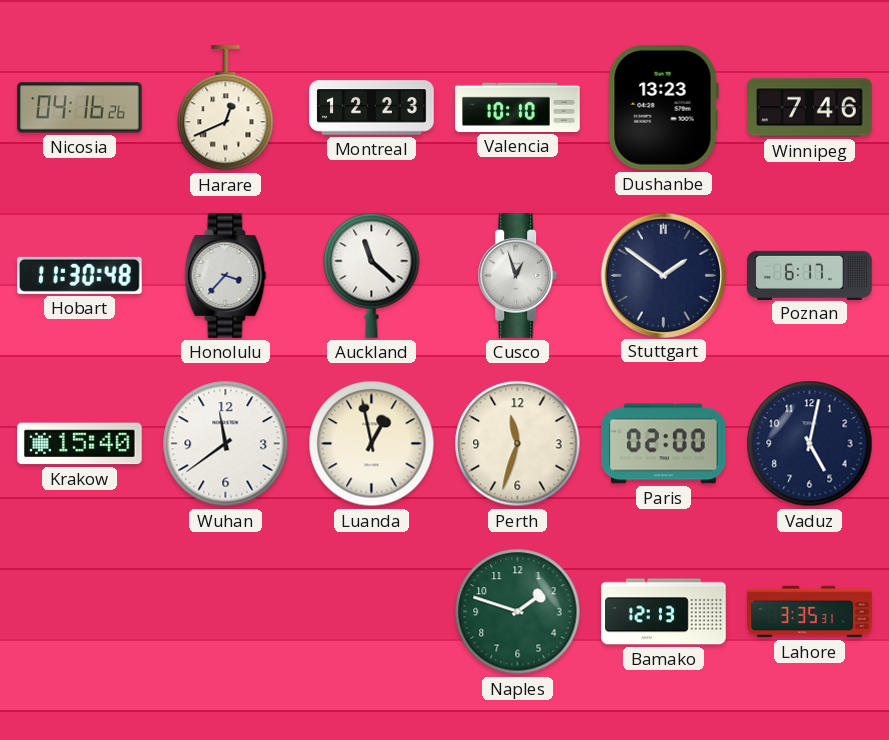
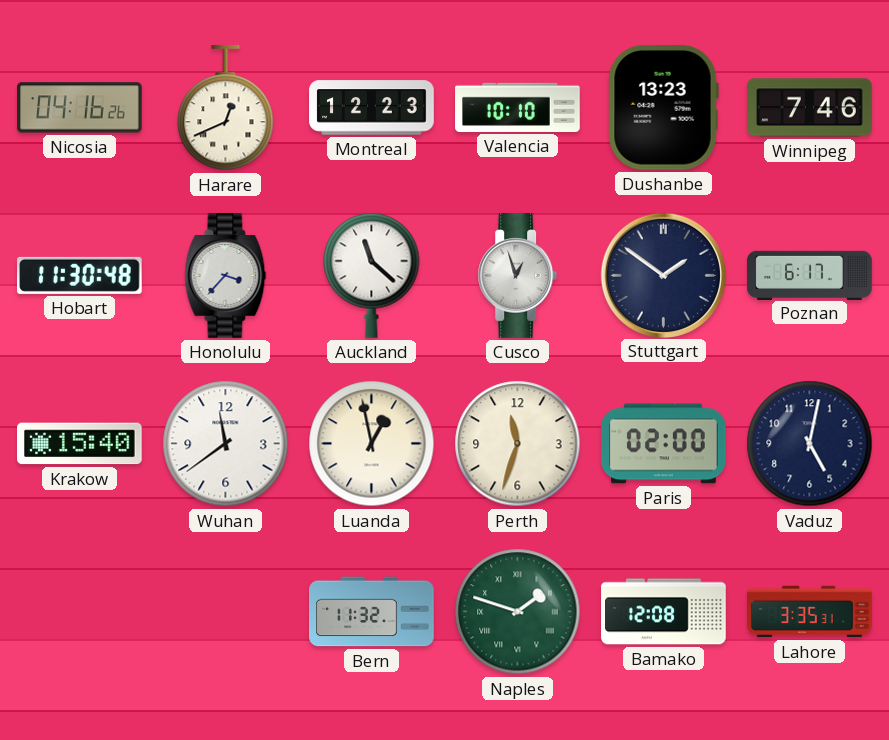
Bern: none -> 11:32
Naples numerals: Arabic -> Roman
Bamako: 12:13 -> 12:08
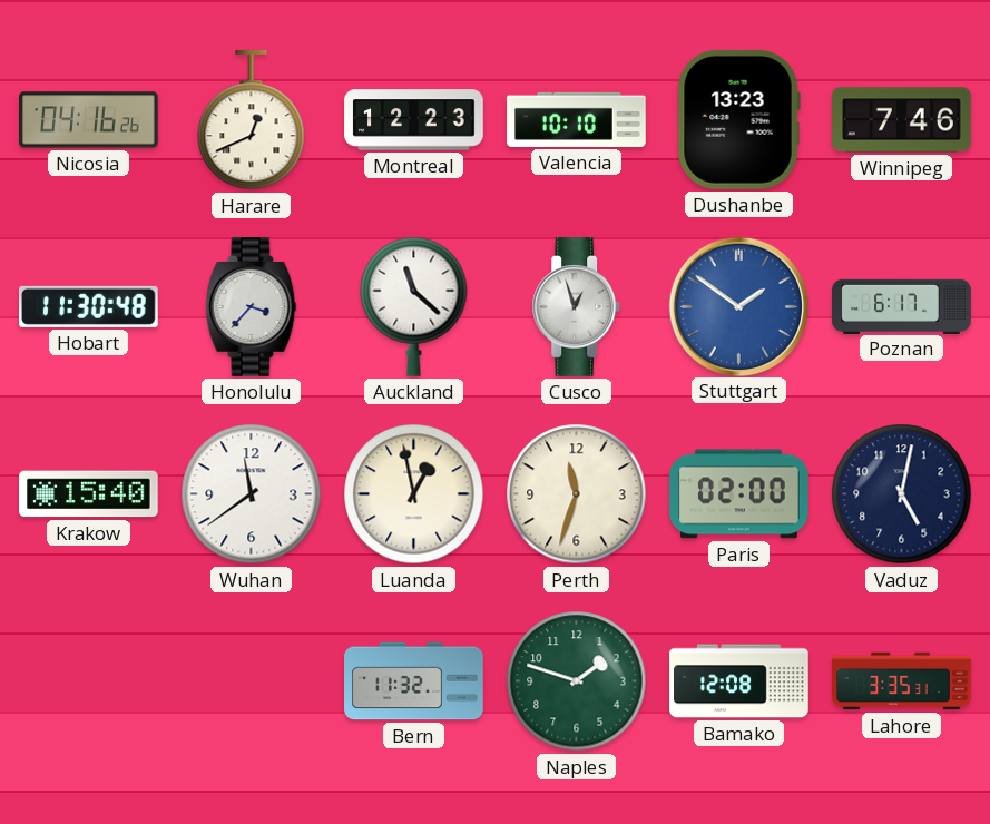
Stuttgart dial: navy -> blue
Naples numerals: Roman -> Arabic
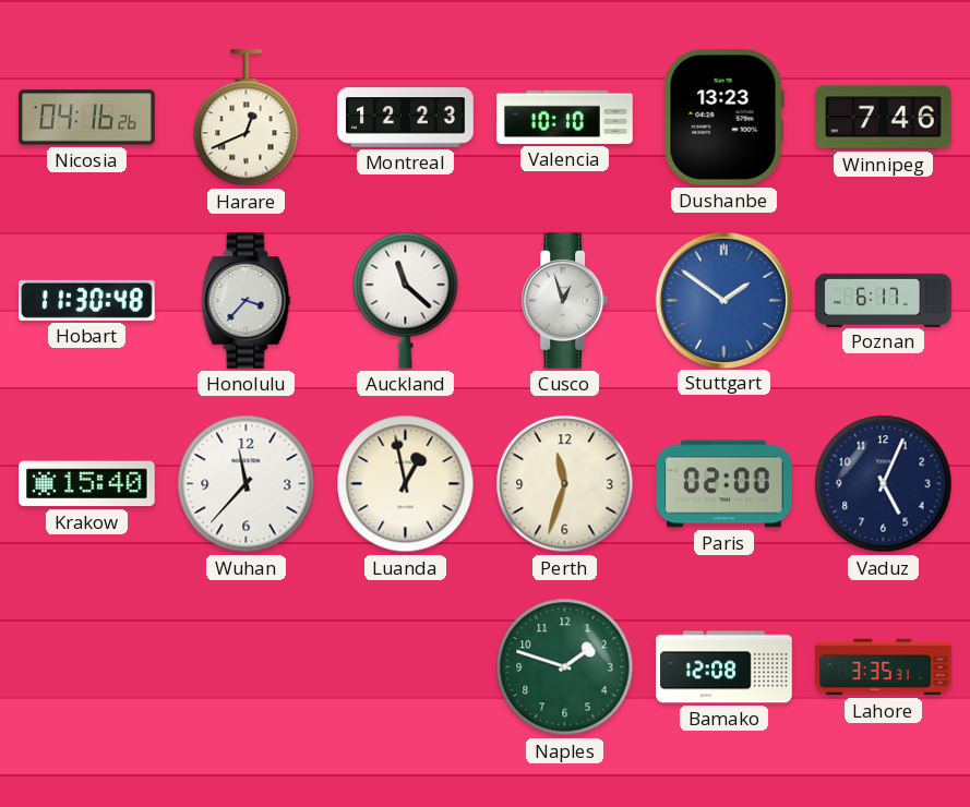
Wuhan: 11:39 -> 11:37
Vaduz: 5:02 -> 5:04
Bern: 11:32 -> none
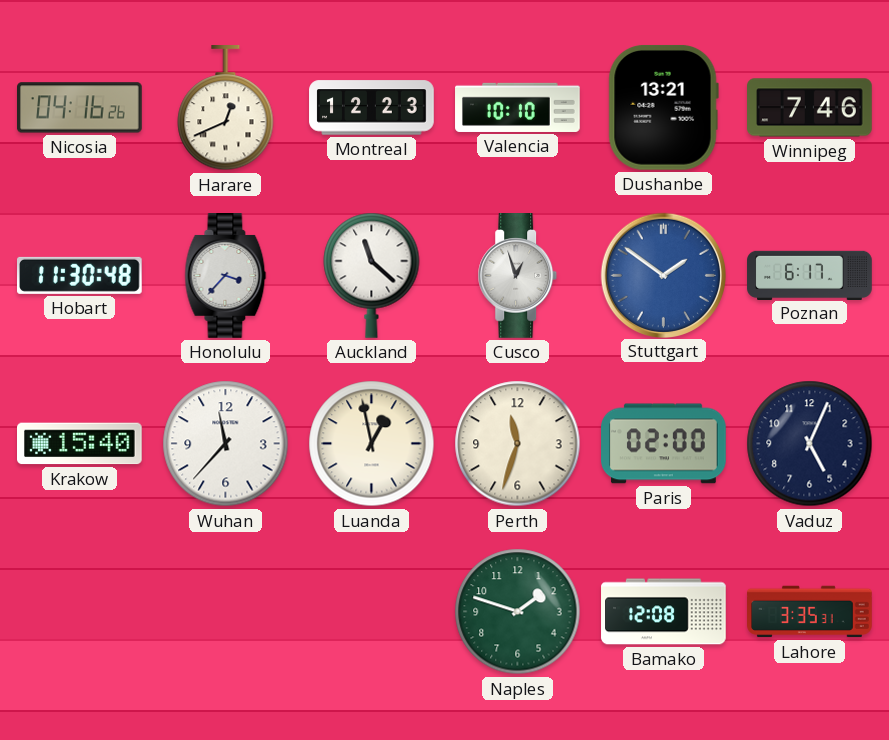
Dushanbe: 13:23 -> 13:21
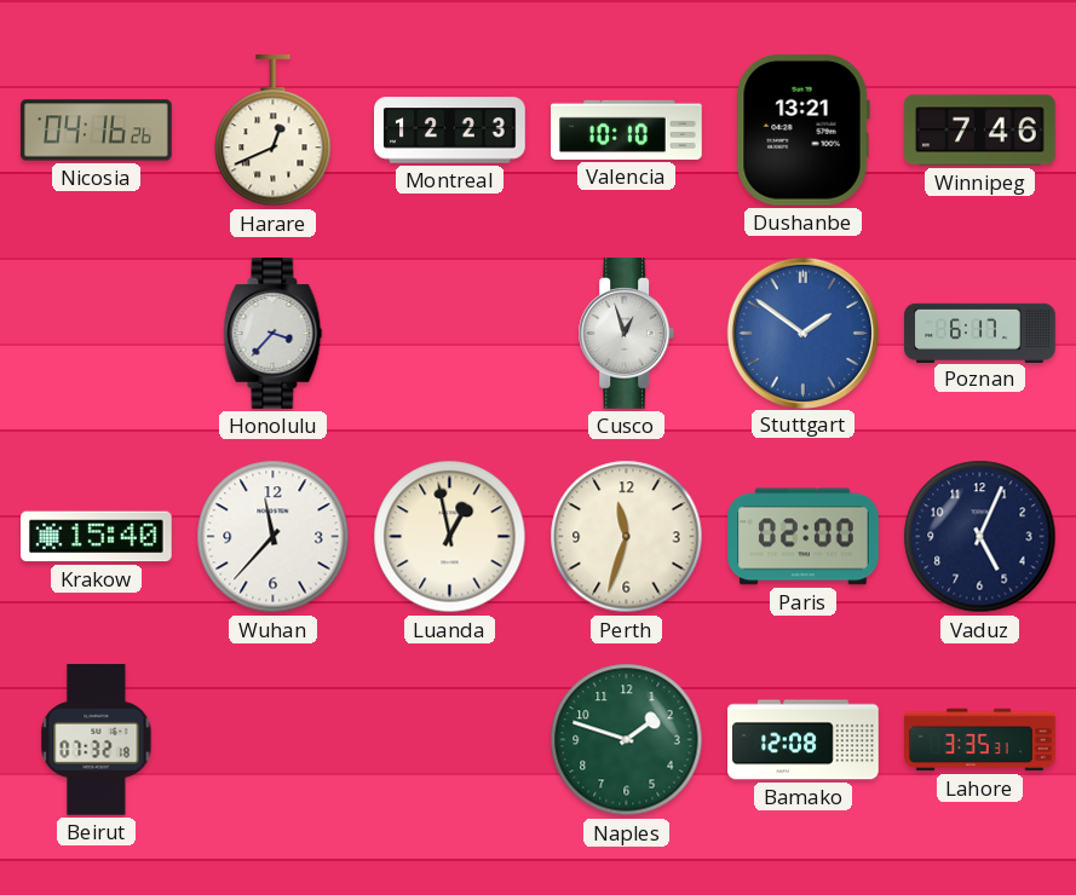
Hobart: 11:30 -> none
Auckland: 11:22 -> none
Beirut: none -> 07:32
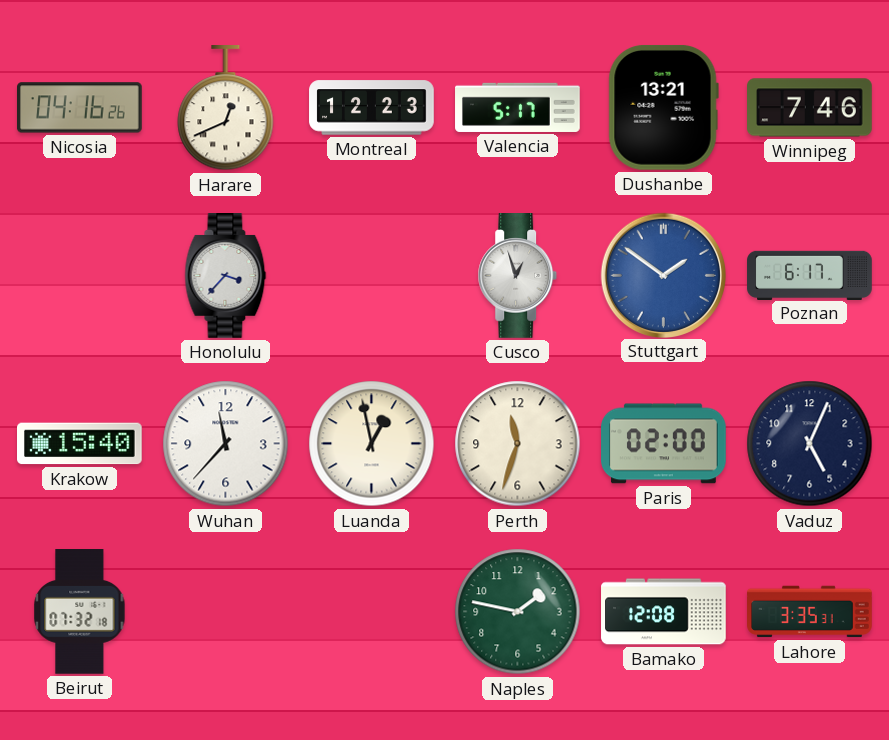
Valencia: 10:10 -> 5:17
Naples: 1:48 -> 1:47
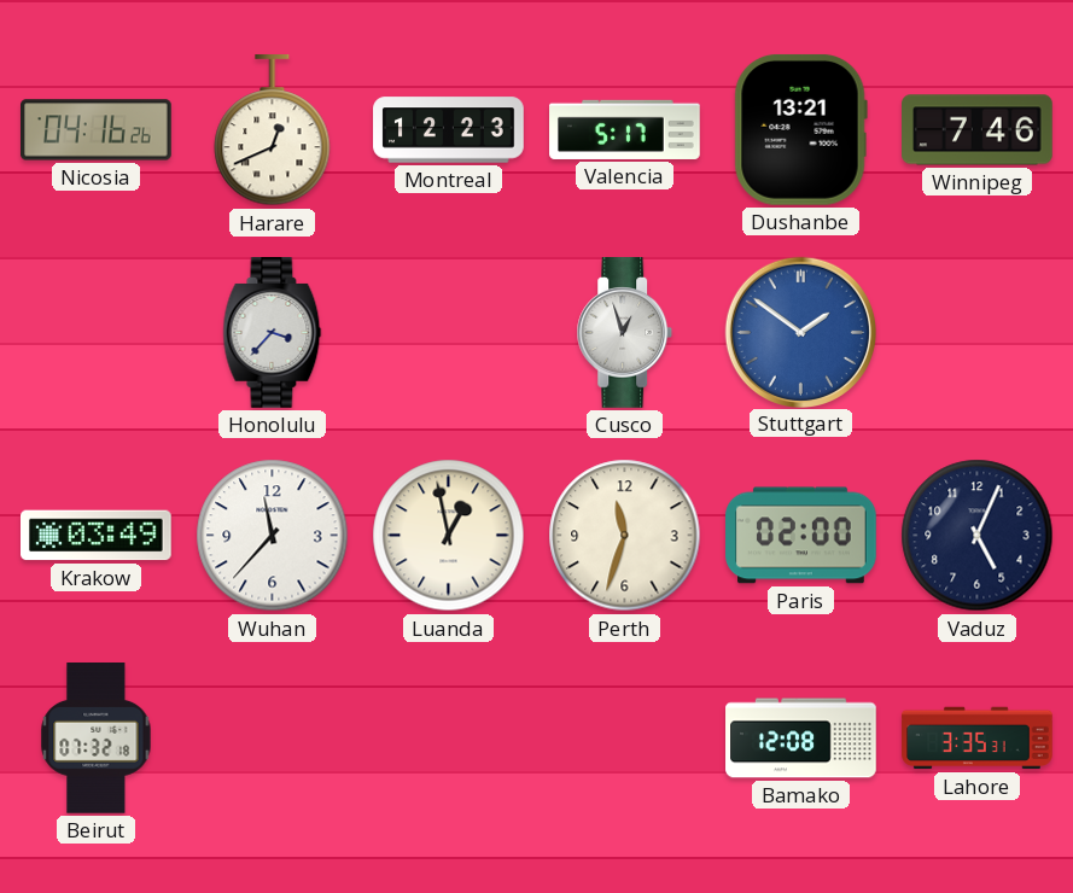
Poznan: 6:17 -> none
Krakow: 15:40 -> 03:49
Naples: 1:47 -> none
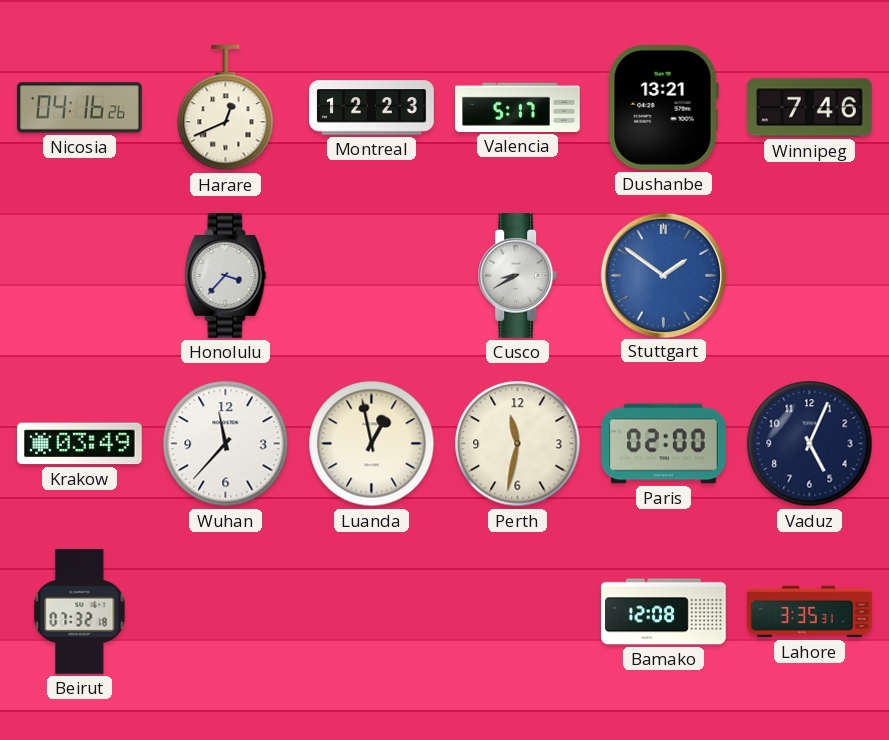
Cusco: 12:57 -> 8:40
Perth: 11:33 -> 11:32
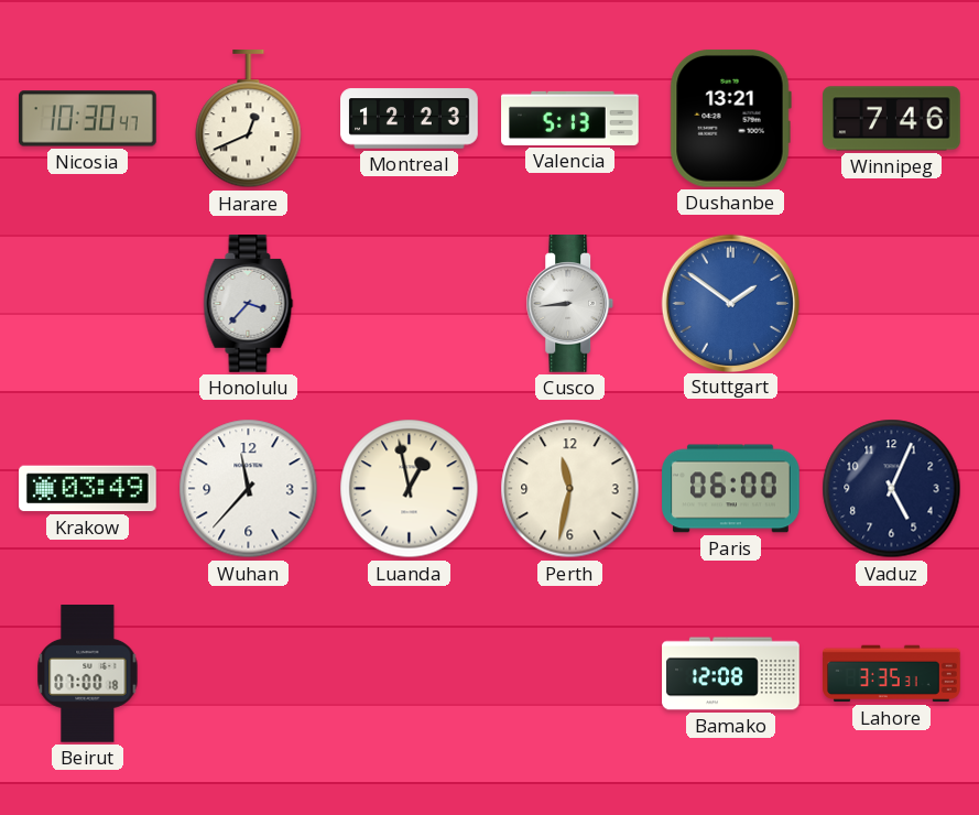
Nicosia: 04:16 -> 10:30
Valencia: 5:17 -> 5:13
Cusco: 8:40 -> 8:44
Paris: 02:00 -> 06:00
Beirut: 07:32 -> 07:00
